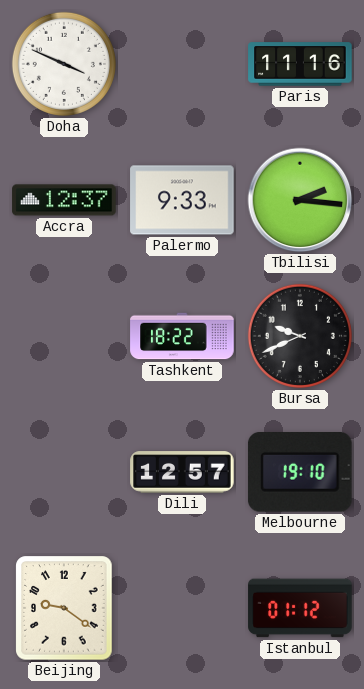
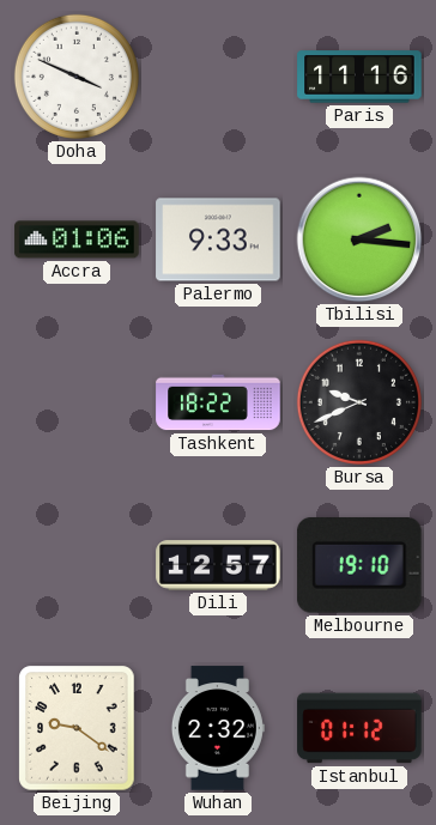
Accra: 12:37 -> 01:06
Wuhan: none -> 2:32
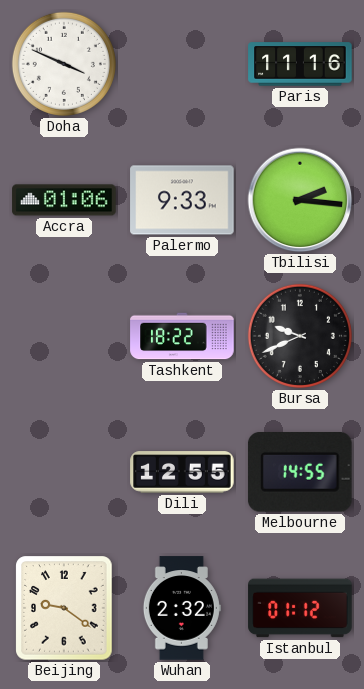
Dili: 12:57 -> 12:55
Melbourne: 19:10 -> 14:55
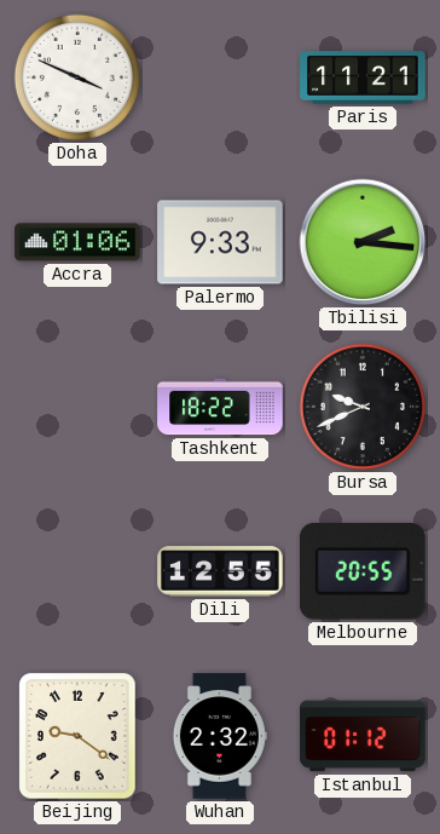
Paris: 11:16 -> 11:21
Melbourne: 14:55 -> 20:55
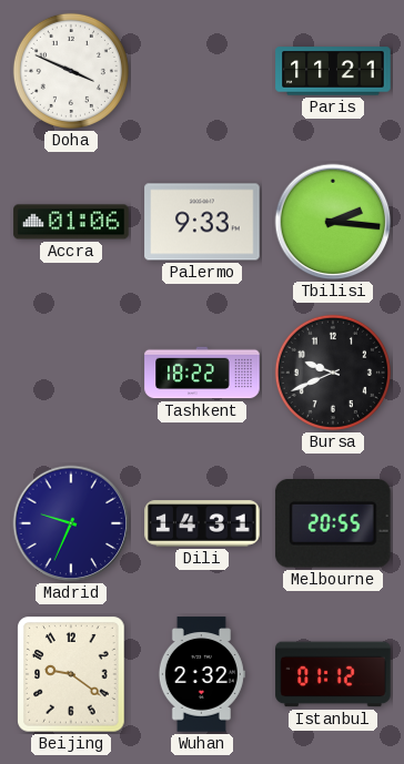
Madrid: none -> 9:34
Dili: 12:55 -> 14:31
